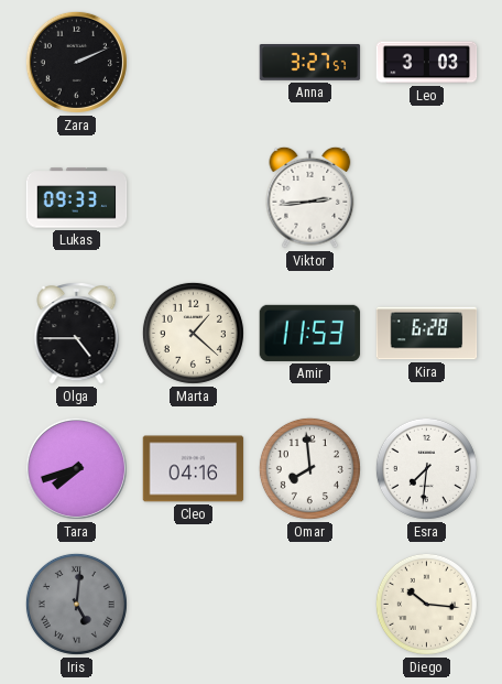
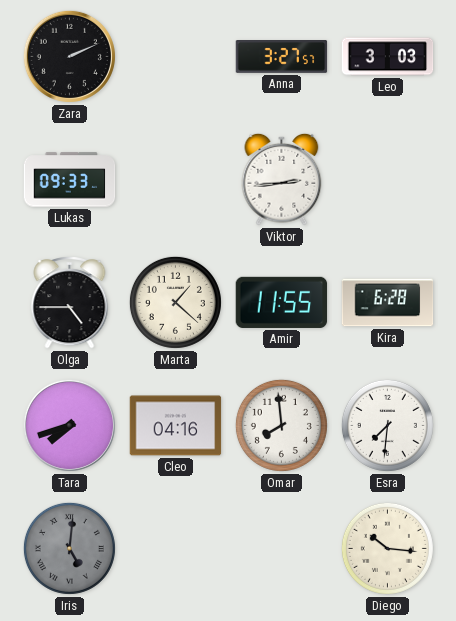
Amir: 11:53 -> 11:55
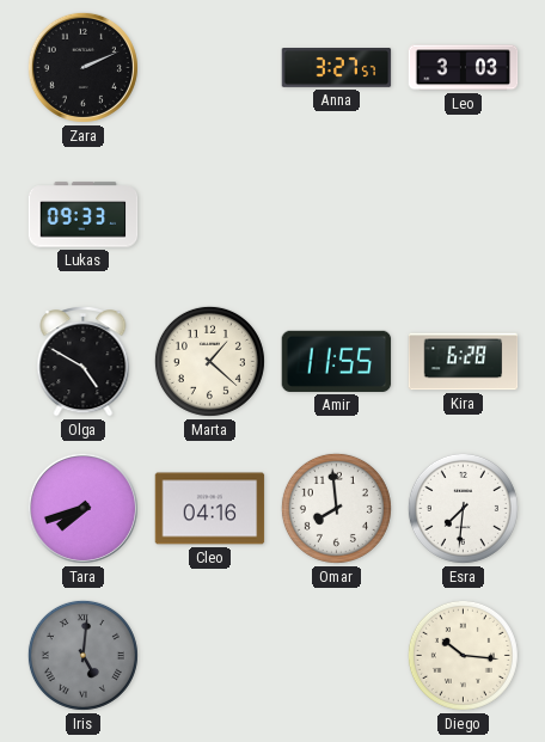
Viktor: 2:44 -> none
Olga: 4:45 -> 4:50
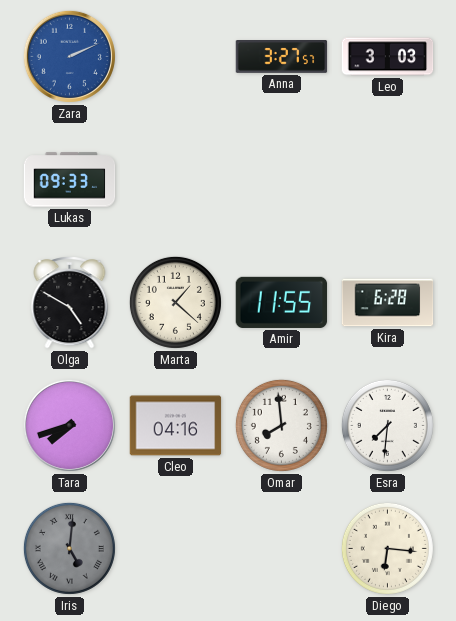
Zara dial: black -> blue
Diego: 10:16 -> 6:16
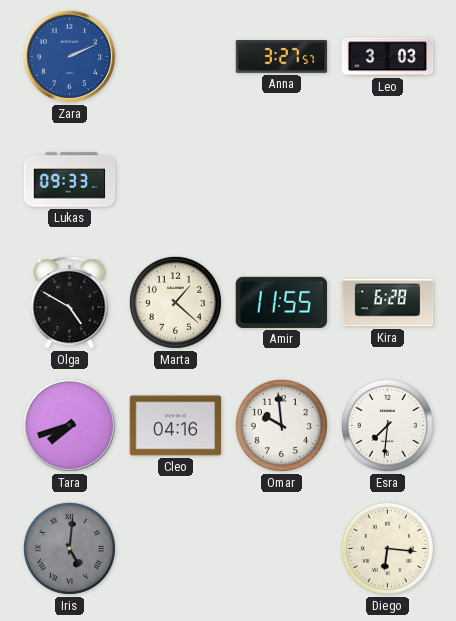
Omar: 7:59 -> 9:59
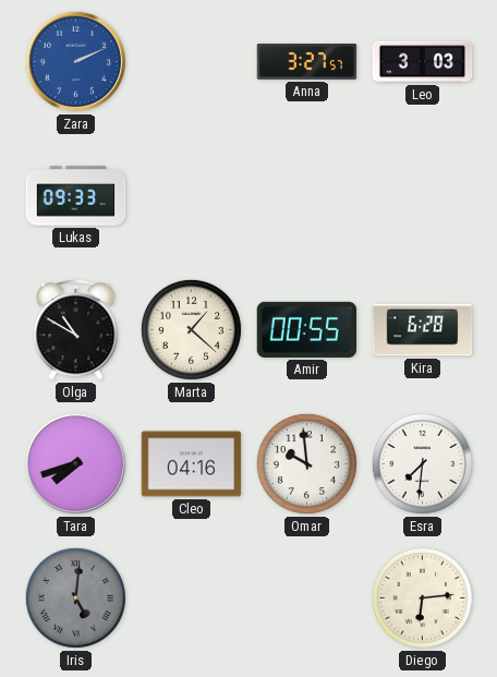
Olga: 4:50 -> 10:50
Amir: 11:55 -> 00:55
Diego: 6:16 -> 6:14
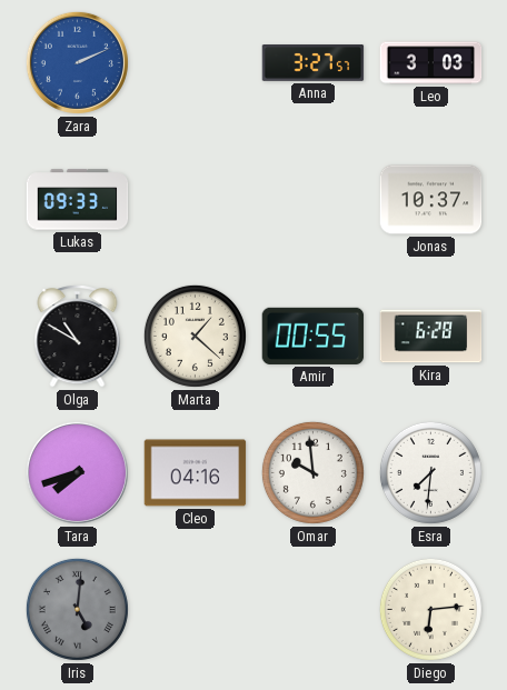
Jonas: none -> 10:37
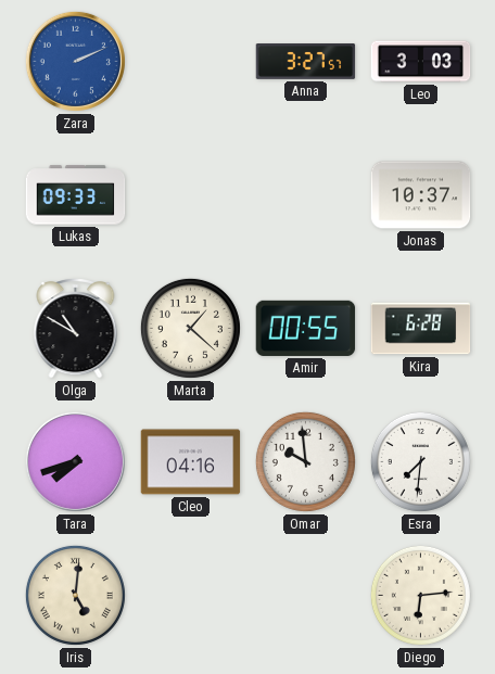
Iris dial: grey -> cream
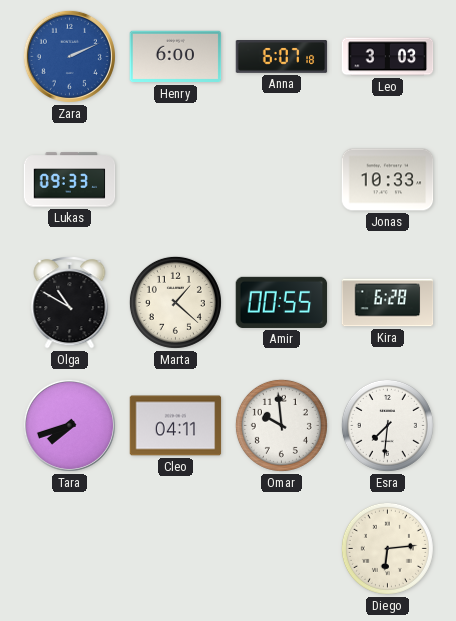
Henry: none -> 6:00
Anna: 3:27 -> 6:07
Jonas: 10:37 -> 10:33
Cleo: 04:16 -> 04:11
Iris: 5:01 -> none
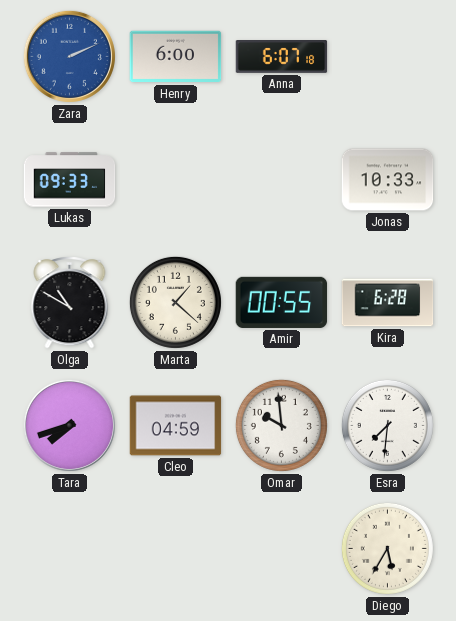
Leo: 3:03 -> none
Cleo: 04:11 -> 04:59
Diego: 6:14 -> 5:35
